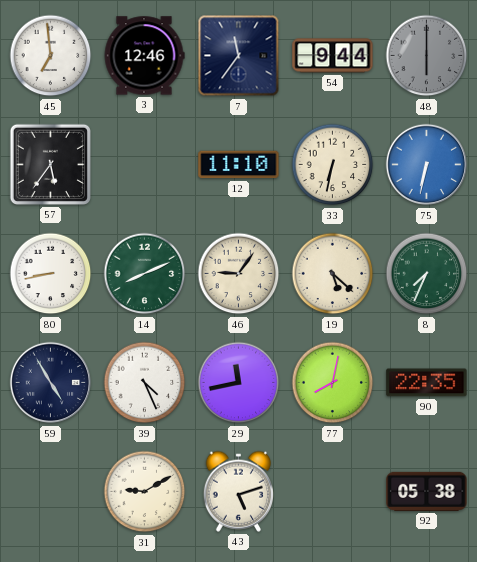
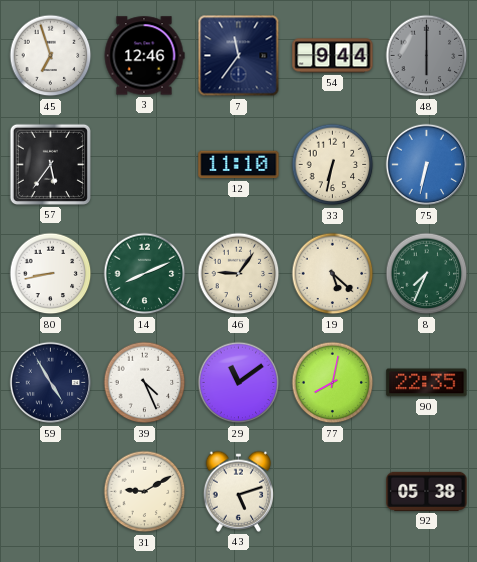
45: 6:59 -> 6:57
29: 11:43 -> 11:09
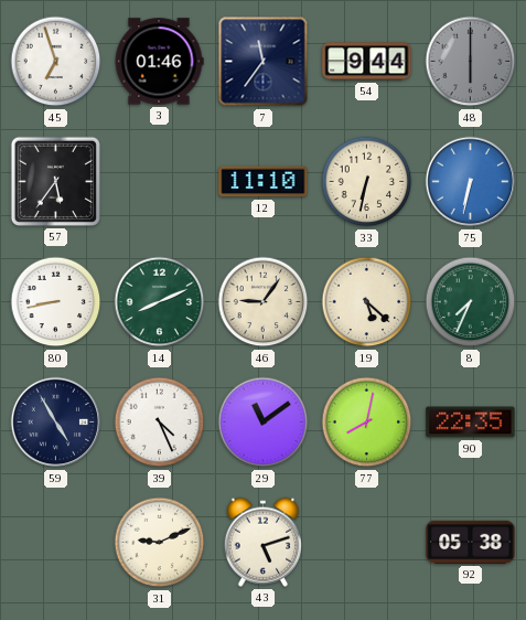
3: 12:46 -> 01:46
31: 9:10 -> 9:11
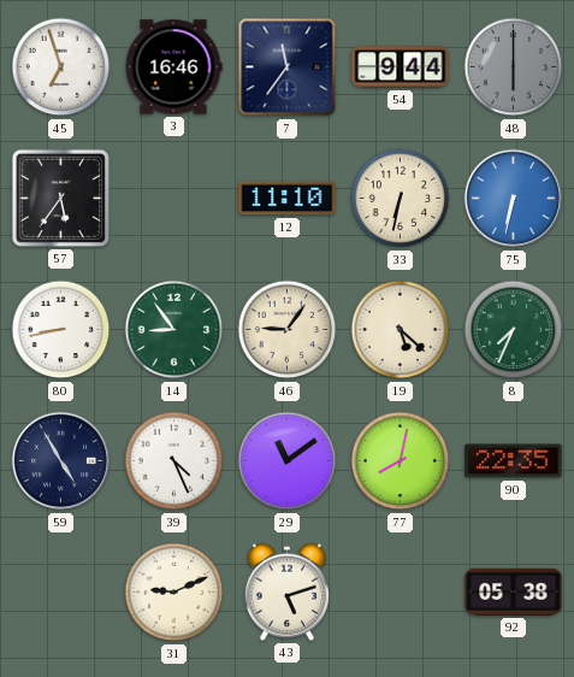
3: 01:46 -> 16:46
14: 8:11 -> 8:54
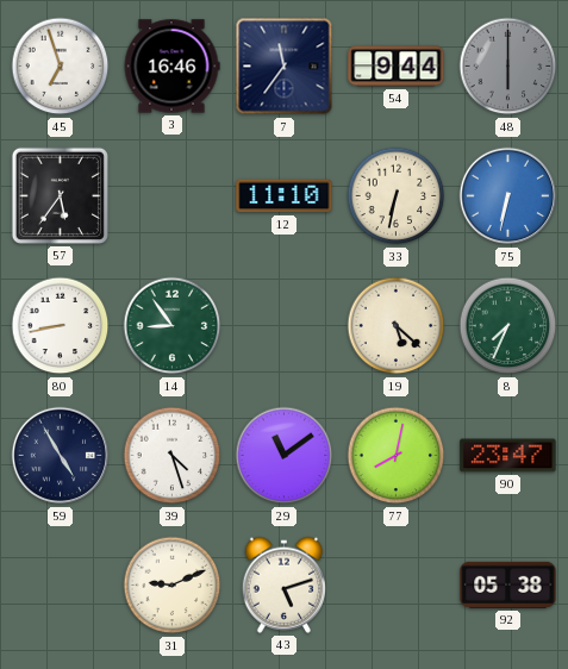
46: 9:06 -> none
39: 4:26 -> 4:27
90: 22:35 -> 23:47
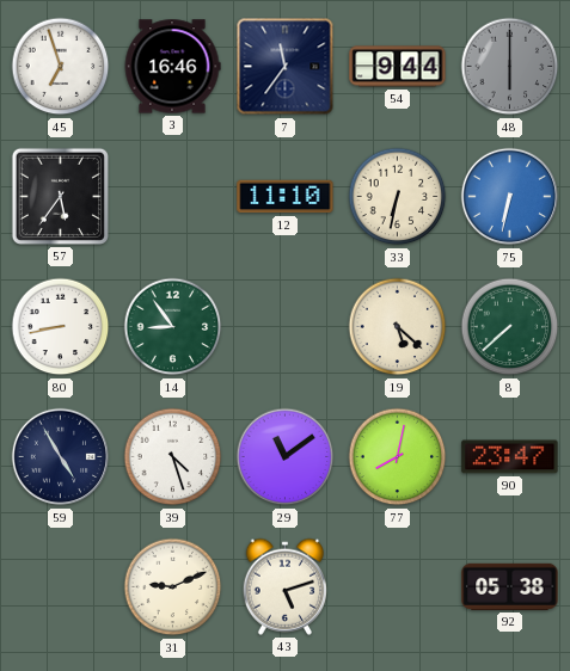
8: 7:34 -> 7:38
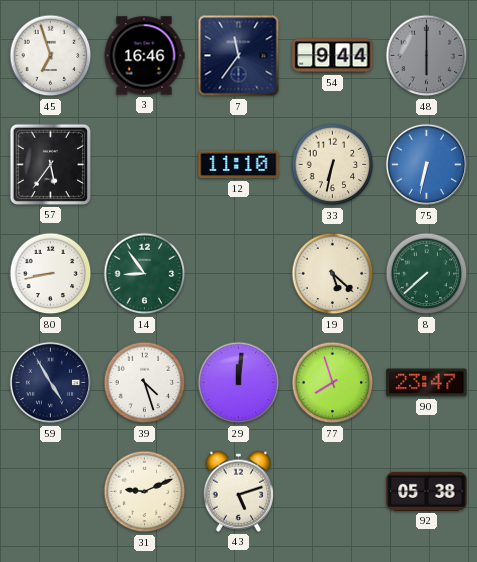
29: 11:09 -> 12:01
77: 8:02 -> 7:57
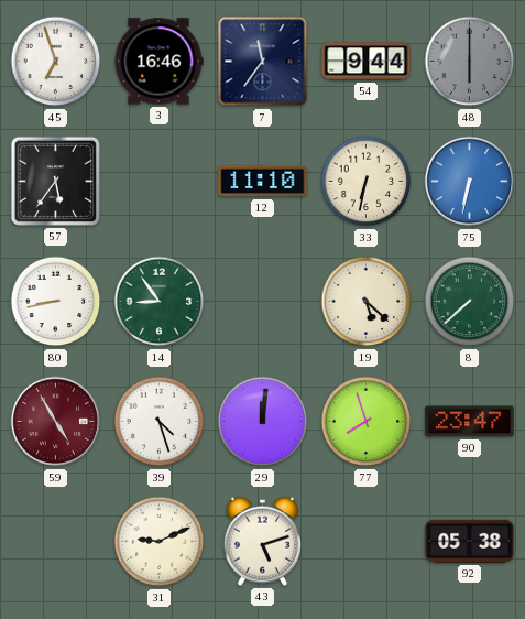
59 dial: navy -> burgundy
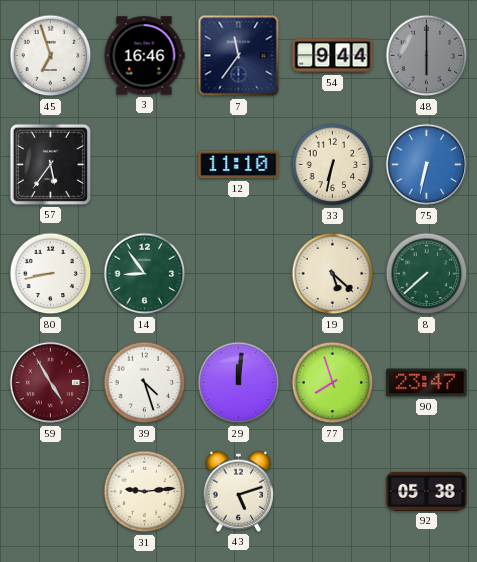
31: 9:11 -> 9:14
